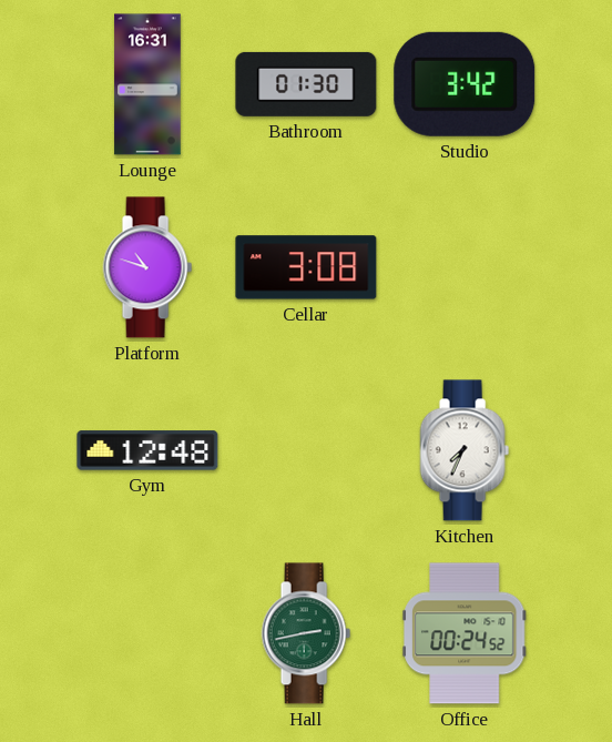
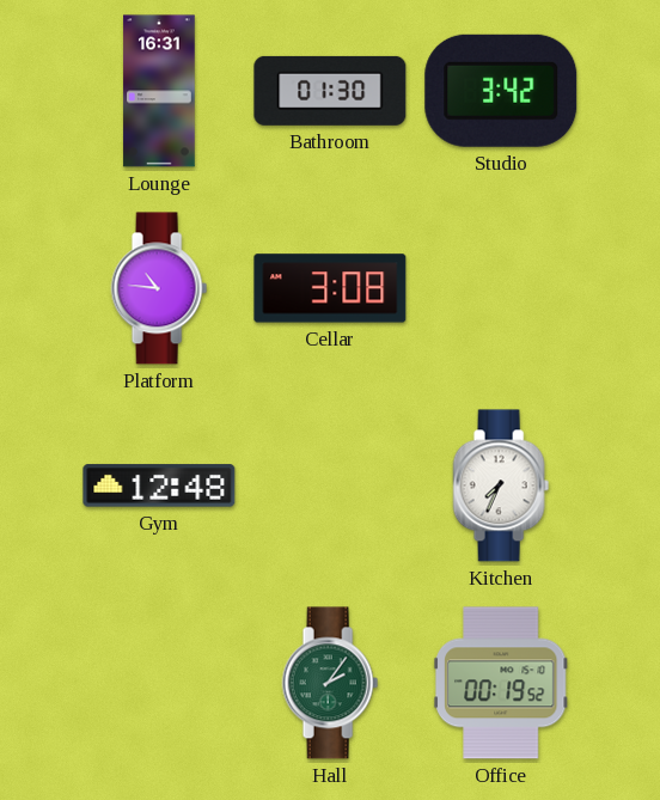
Platform: 10:48 -> 10:46
Hall: 2:43 -> 2:06
Office: 00:24 -> 00:19
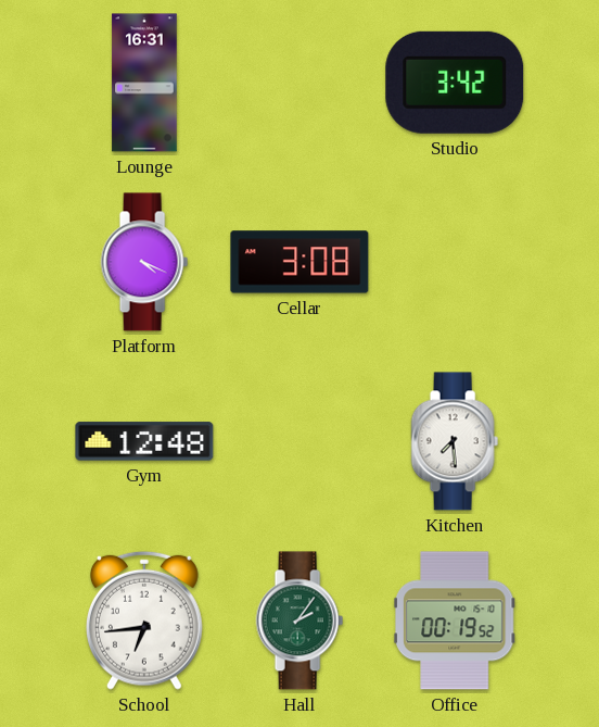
Bathroom: 01:30 -> none
Platform: 10:46 -> 4:19
Kitchen: 7:34 -> 7:29
School: none -> 6:44
